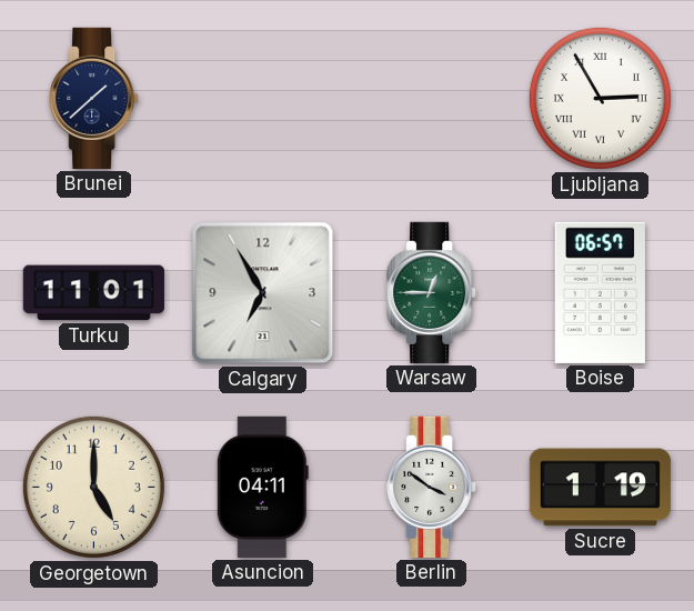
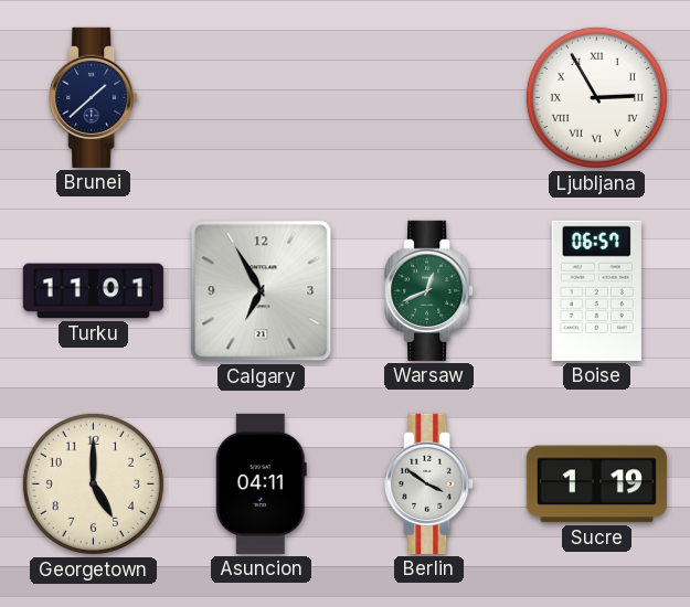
Warsaw: 12:45 -> 12:41
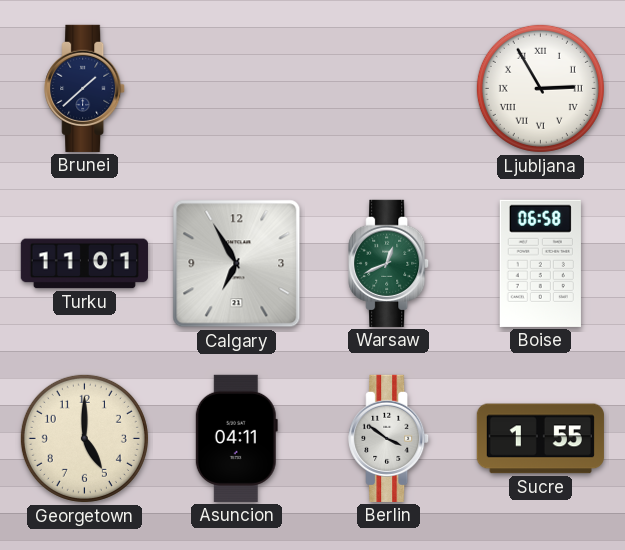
Boise: 06:57 -> 06:58
Sucre: 1:19 -> 1:55
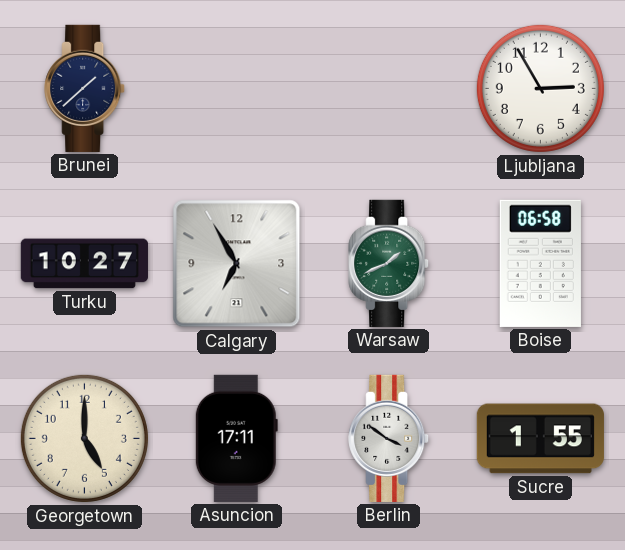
Ljubljana numerals: Roman -> Arabic
Turku: 11:01 -> 10:27
Warsaw: 12:41 -> 1:41
Asuncion: 04:11 -> 17:11
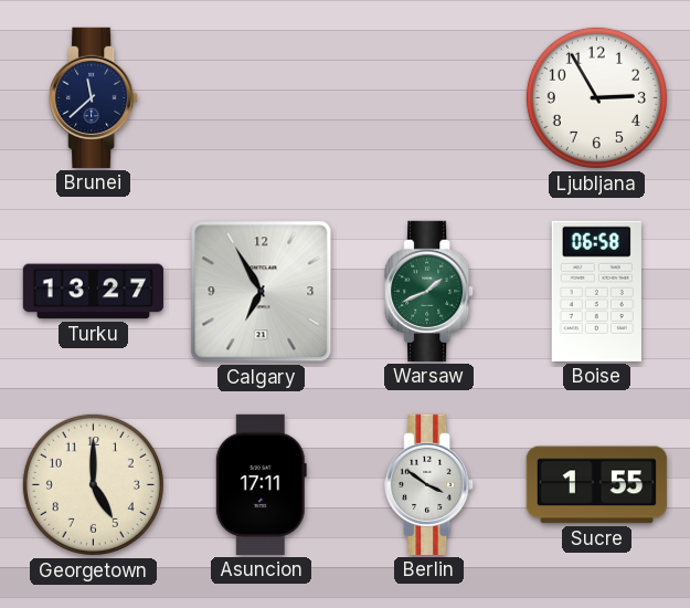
Brunei: 1:38 -> 11:38
Turku: 10:27 -> 13:27
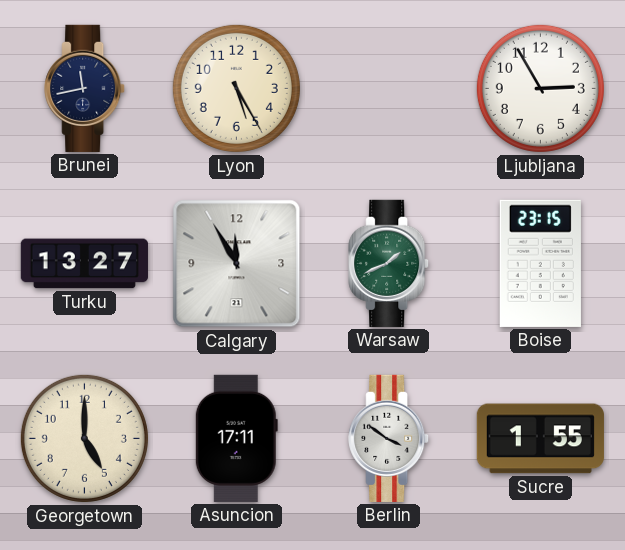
Brunei: 11:38 -> 11:43
Lyon: none -> 5:25
Calgary: 6:55 -> 11:55
Boise: 06:58 -> 23:15
